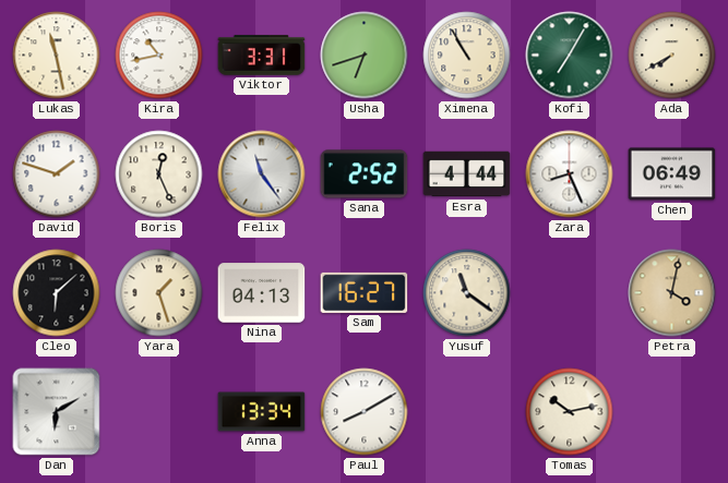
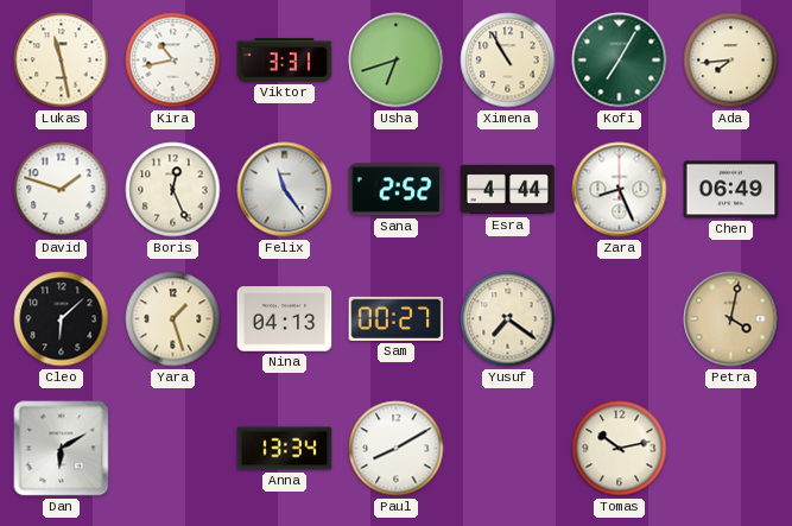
Ada: 7:40 -> 7:44
Sam: 16:27 -> 00:27
Yusuf: 11:21 -> 7:21
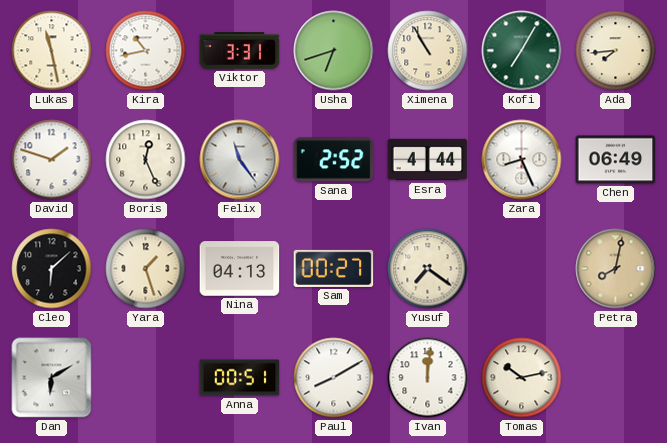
Petra: 4:02 -> 8:02
Anna: 13:34 -> 00:51
Ivan: none -> 12:01
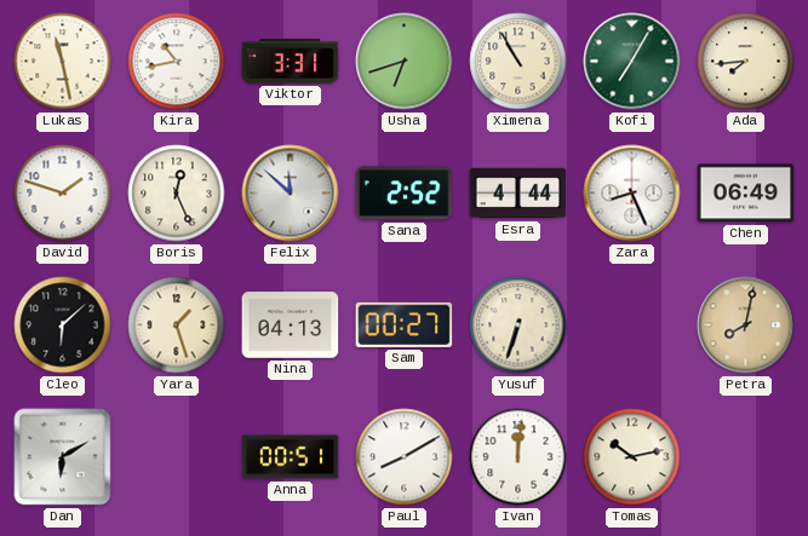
Felix: 11:24 -> 11:52
Yusuf: 7:21 -> 6:33
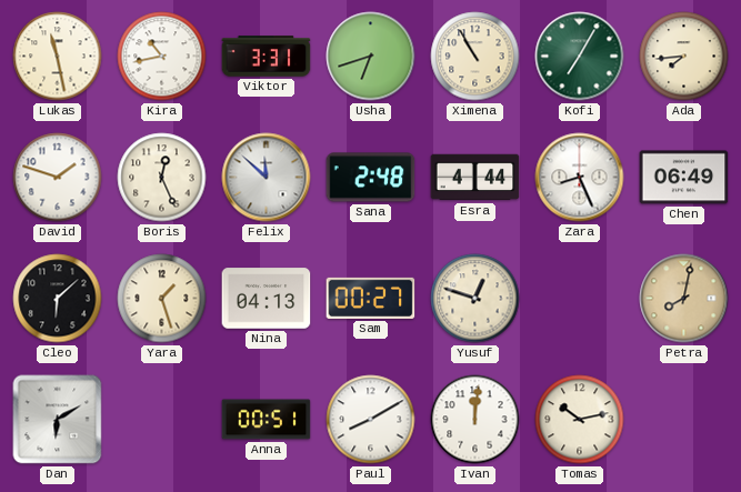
Sana: 2:52 -> 2:48
Yusuf: 6:33 -> 12:48
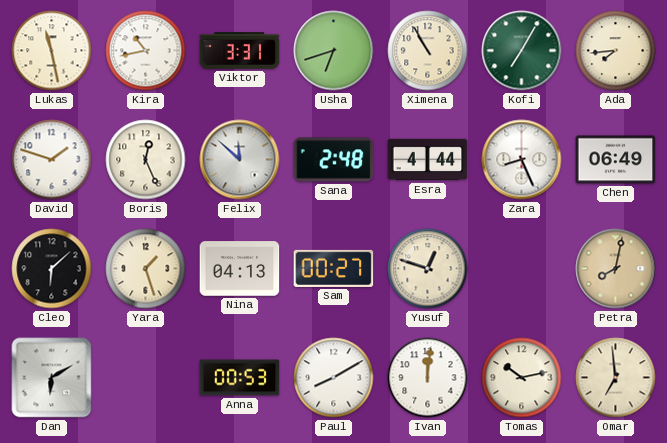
Anna: 00:51 -> 00:53
Omar: none -> 6:59
